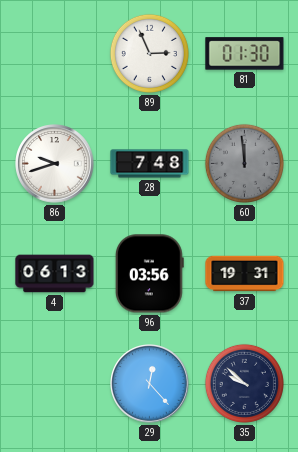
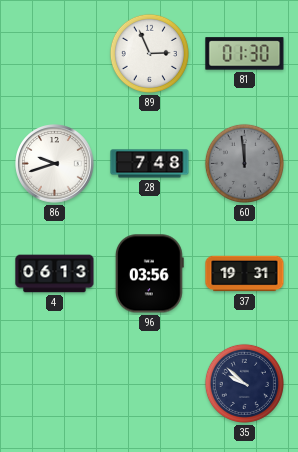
29: 12:23 -> none
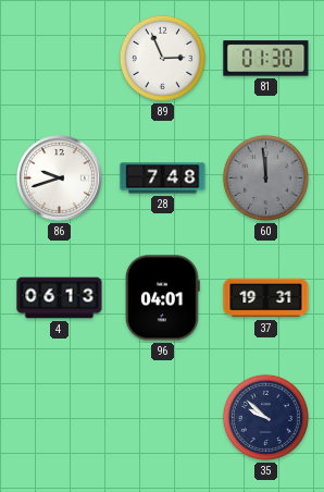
96: 03:56 -> 04:01
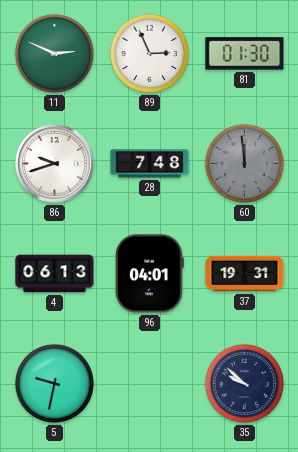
11: none -> 2:49
5: none -> 9:32
